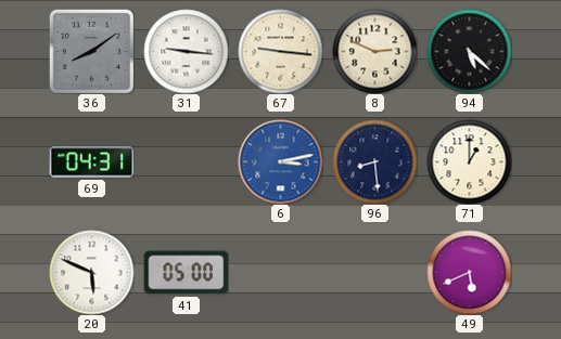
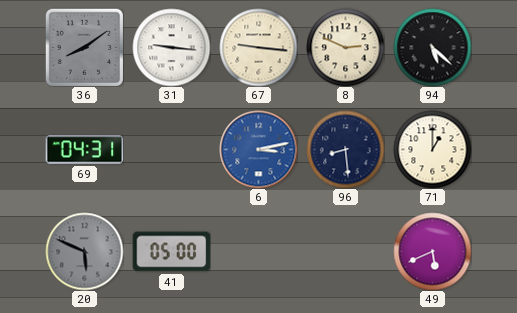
20 dial: white -> grey
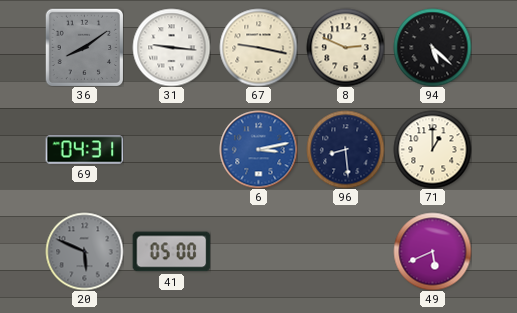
67: 9:16 -> 9:17
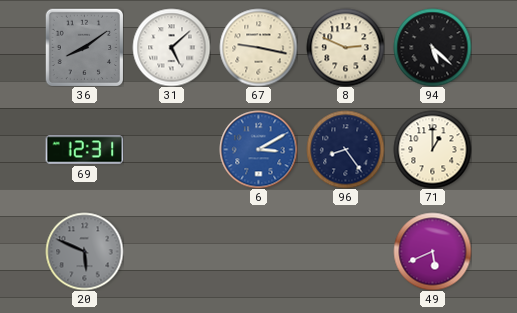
31: 9:16 -> 5:08
69: 04:31 -> 12:31
6: 3:13 -> 3:10
96: 8:29 -> 8:24
41: 05:00 -> none
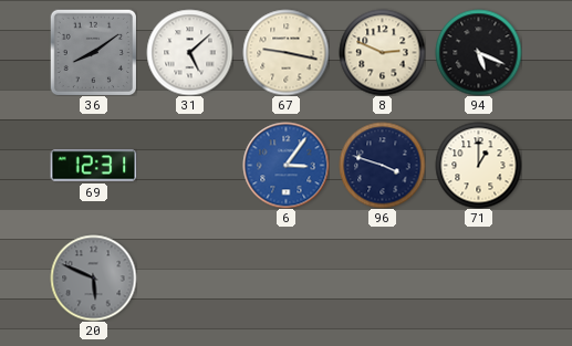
94: 5:22 -> 5:19
6: 3:10 -> 3:06
96: 8:24 -> 3:48
49: 5:41 -> none
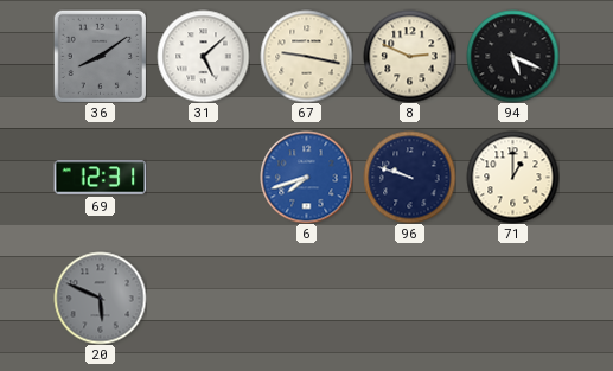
6: 3:06 -> 7:42
96: 3:48 -> 9:48
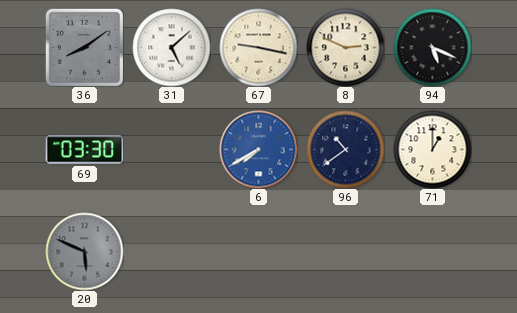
69: 12:31 -> 03:30
6: 7:42 -> 7:40
96: 9:48 -> 10:39
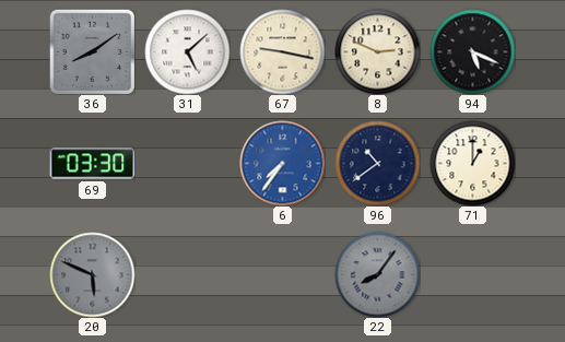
6: 7:40 -> 7:36
22: none -> 8:06
